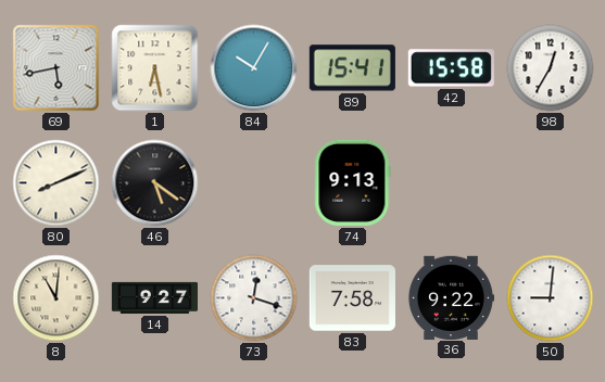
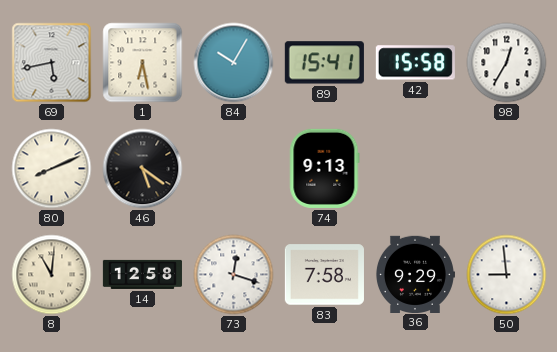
14: 9:27 -> 12:58
36: 9:22 -> 9:29
50: 9:01 -> 8:59
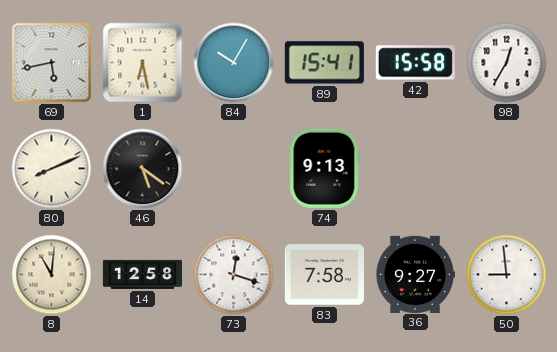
36: 9:29 -> 9:27
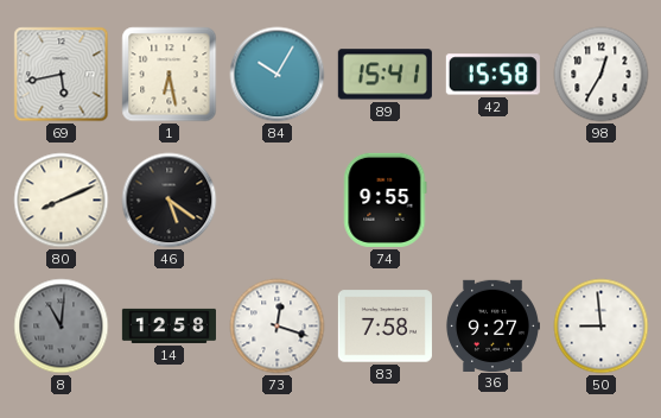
74: 9:13 -> 9:55
8 dial: cream -> grey
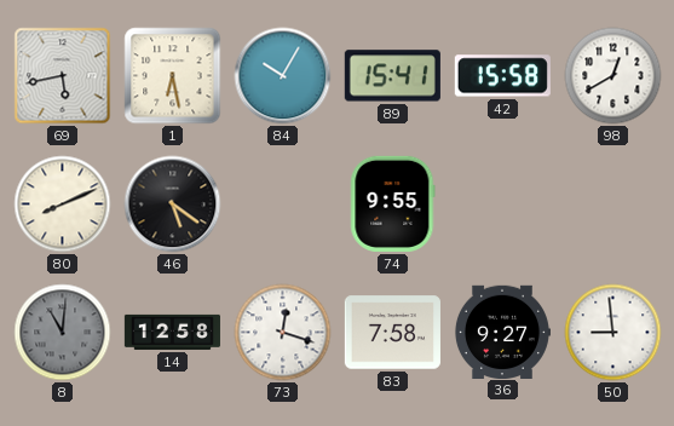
98: 12:35 -> 12:40
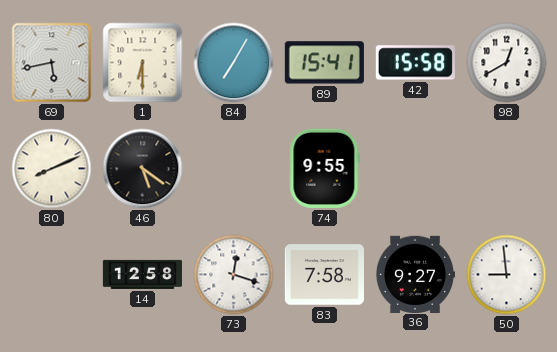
1: 6:28 -> 6:30
84: 10:05 -> 7:05
8: 11:01 -> none
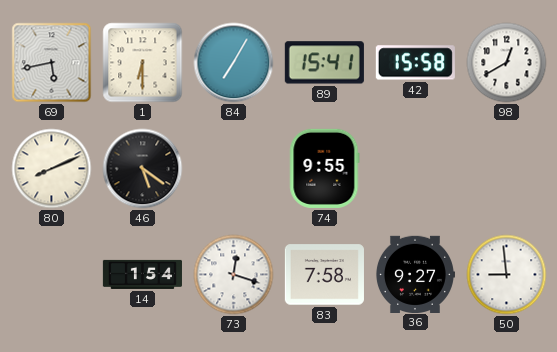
14: 12:58 -> 1:54
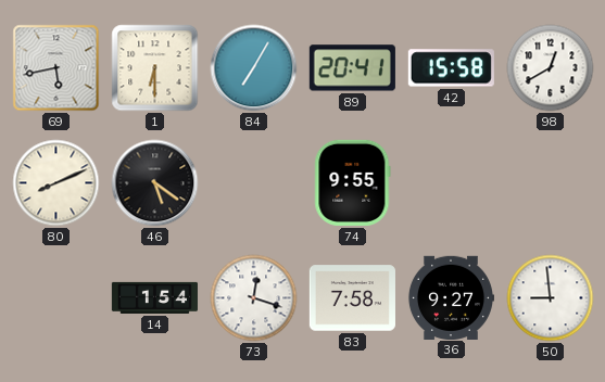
89: 15:41 -> 20:41
